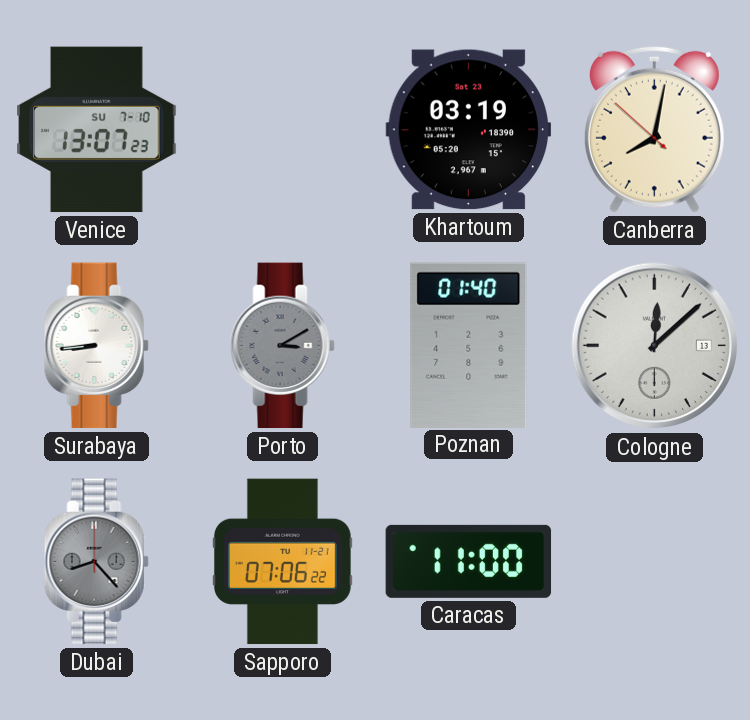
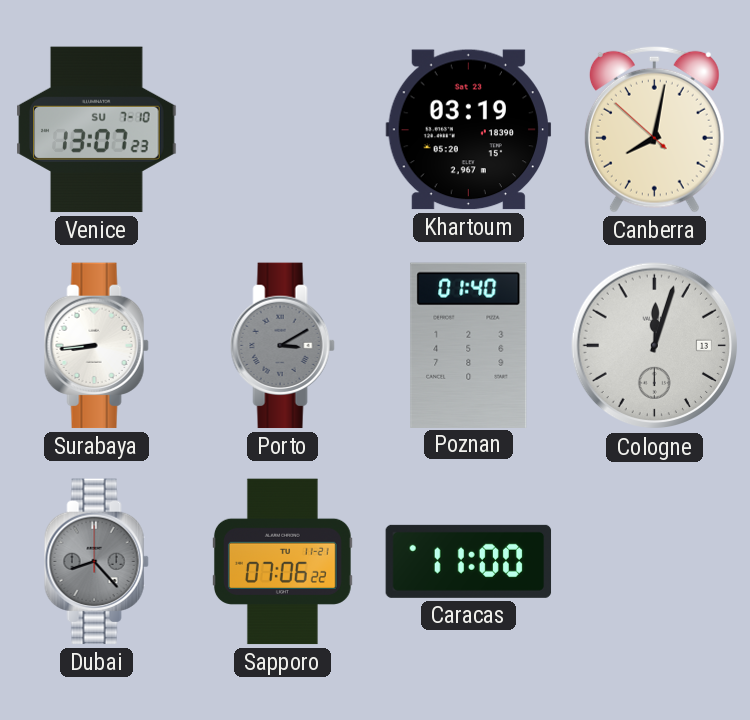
Cologne: 12:08 -> 12:03
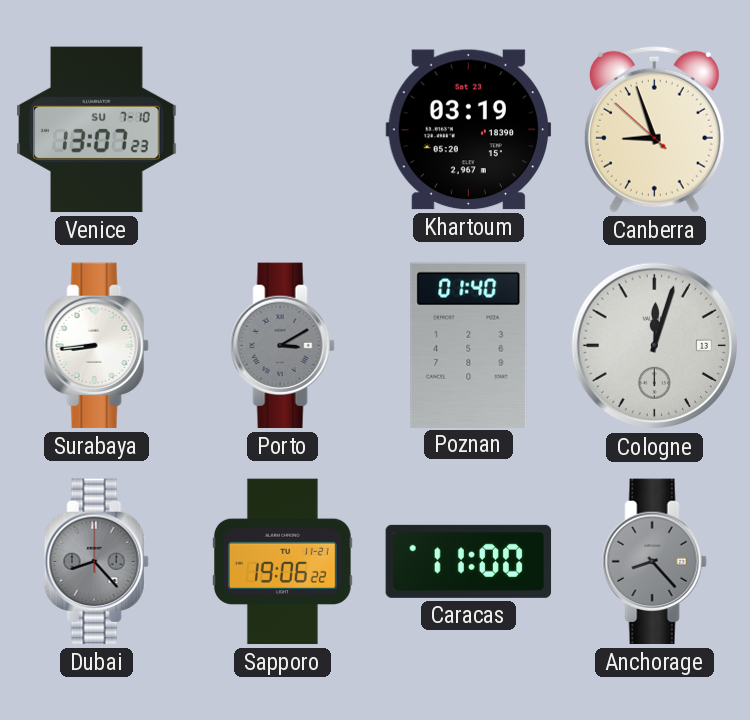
Canberra: 8:01 -> 8:56
Sapporo: 07:06 -> 19:06
Anchorage: none -> 8:23
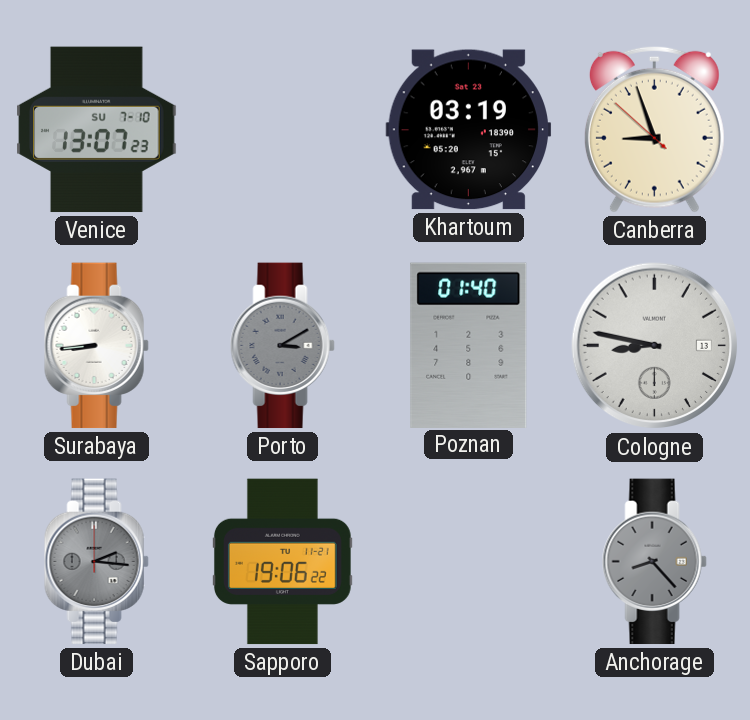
Cologne: 12:03 -> 8:47
Dubai: 8:23 -> 2:16
Caracas: 11:00 -> none
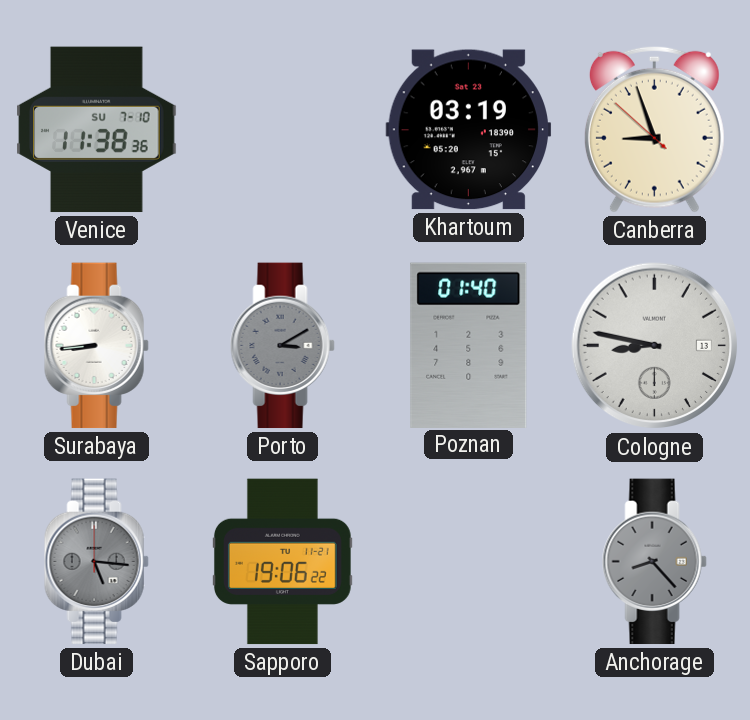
Venice: 13:07 -> 11:38
Dubai: 2:16 -> 5:16
